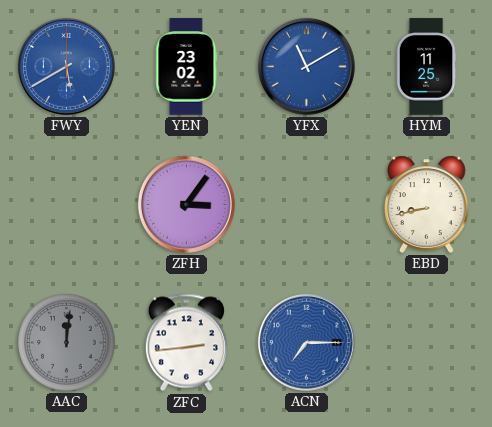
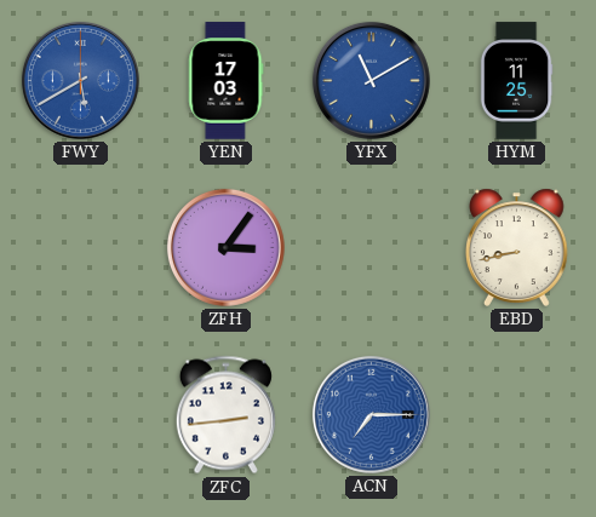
YEN: 23:02 -> 17:03
AAC: 12:01 -> none
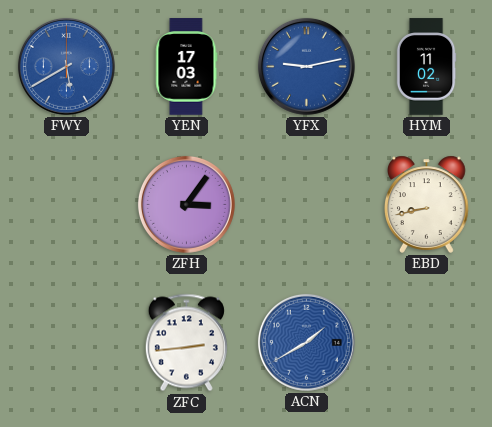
YFX: 11:10 -> 9:13
HYM: 11:25 -> 11:02
ACN: 7:15 -> 1:40
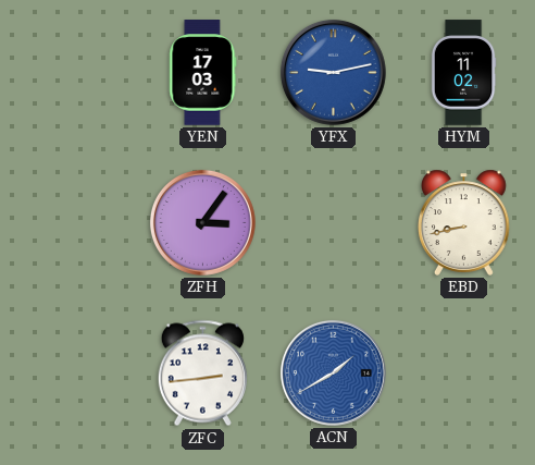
FWY: 5:40 -> none
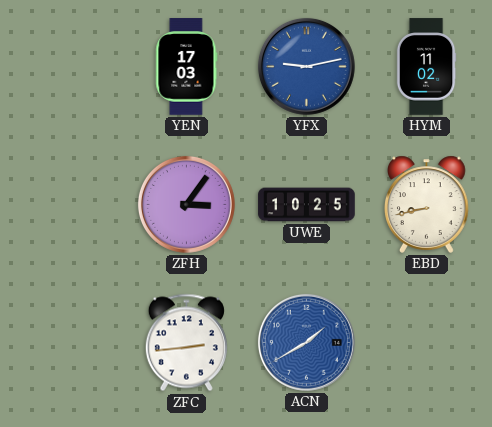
UWE: none -> 10:25
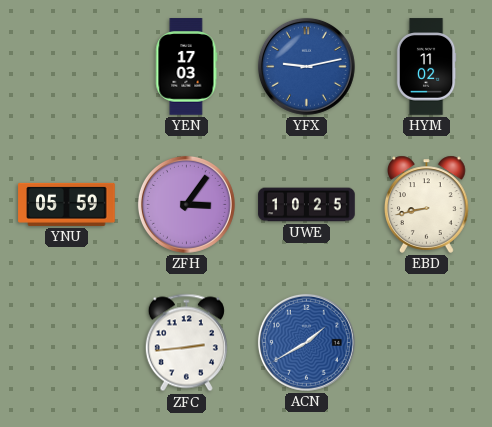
YNU: none -> 05:59
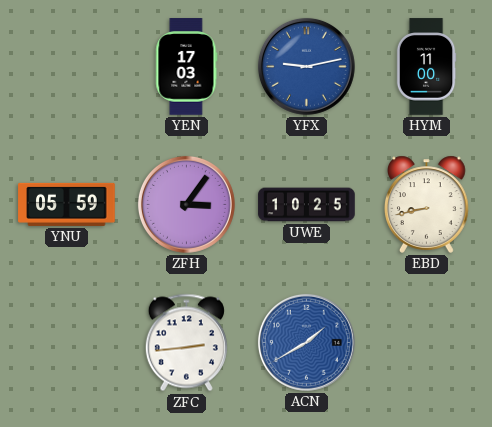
HYM: 11:02 -> 11:00
